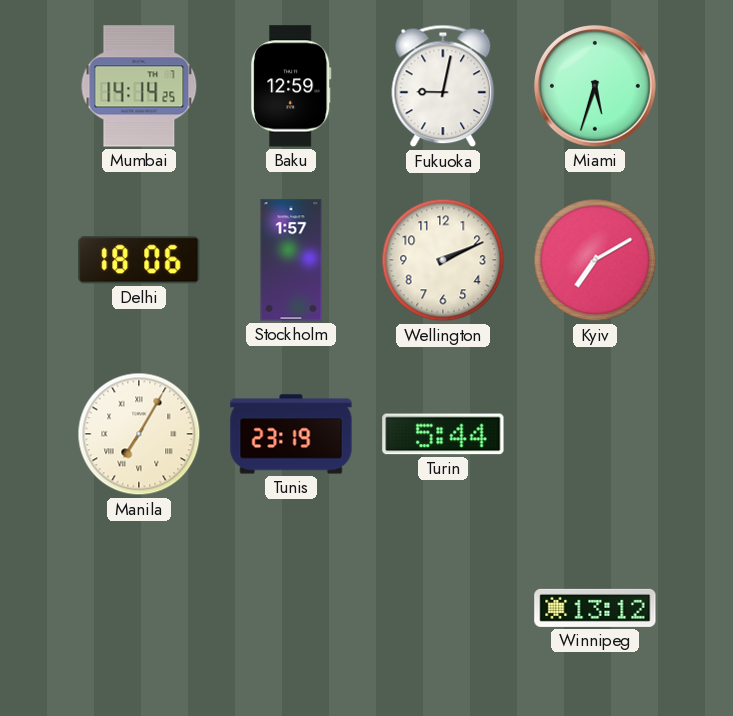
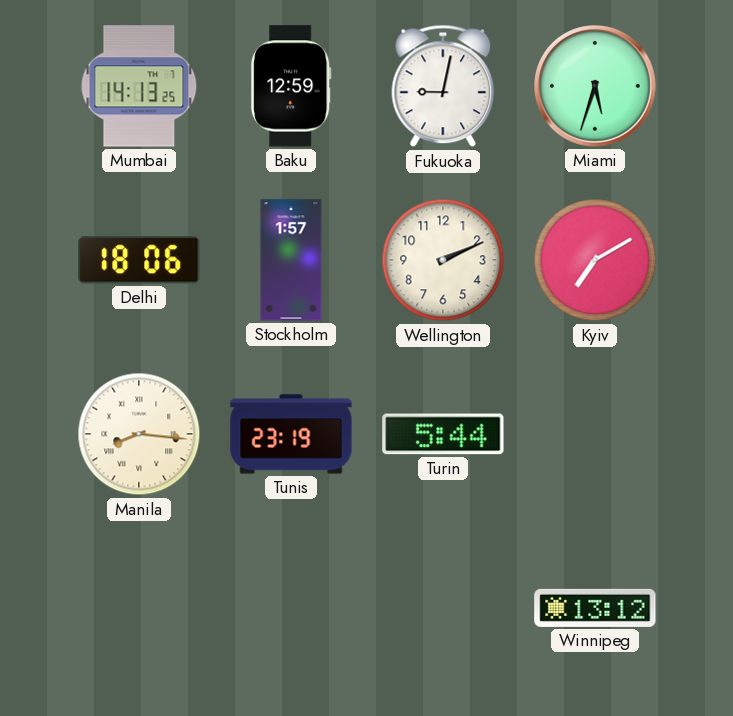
Mumbai: 14:14 -> 14:13
Manila: 7:05 -> 8:16
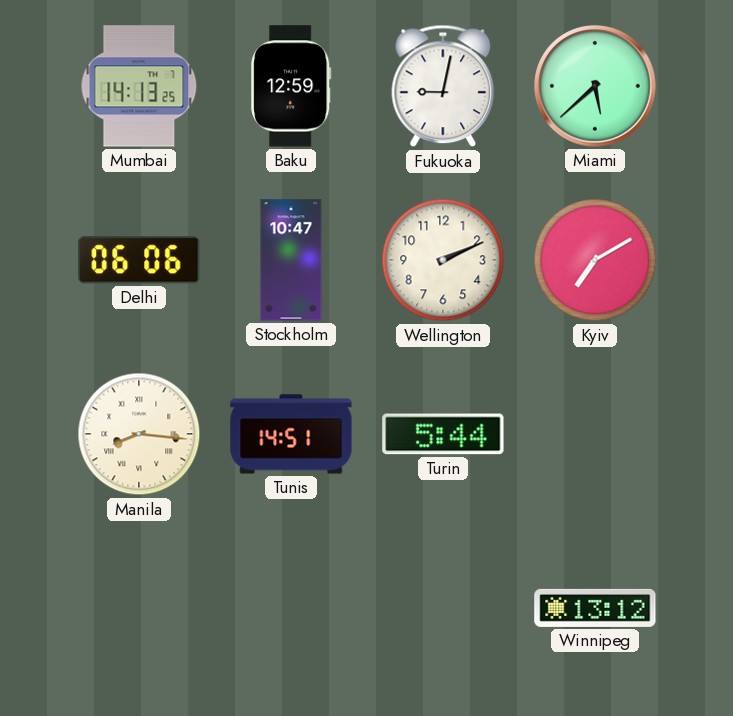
Miami: 5:33 -> 5:38
Delhi: 18:06 -> 06:06
Stockholm: 1:57 -> 10:47
Tunis: 23:19 -> 14:51
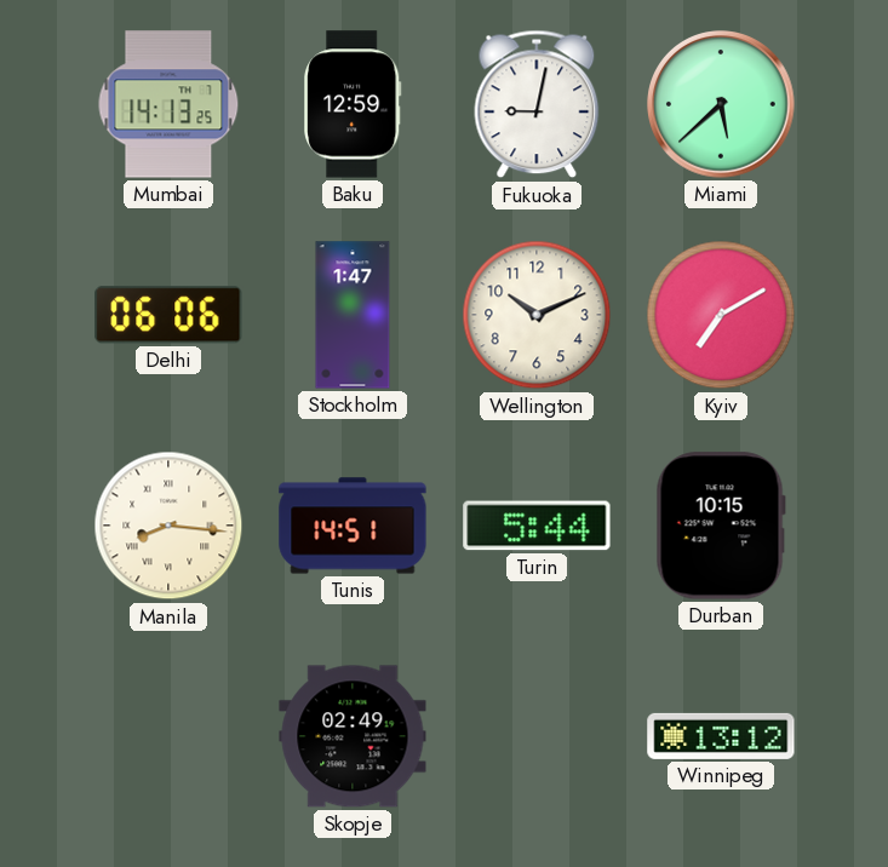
Stockholm: 10:47 -> 1:47
Wellington: 2:11 -> 10:11
Durban: none -> 10:15
Skopje: none -> 02:49
